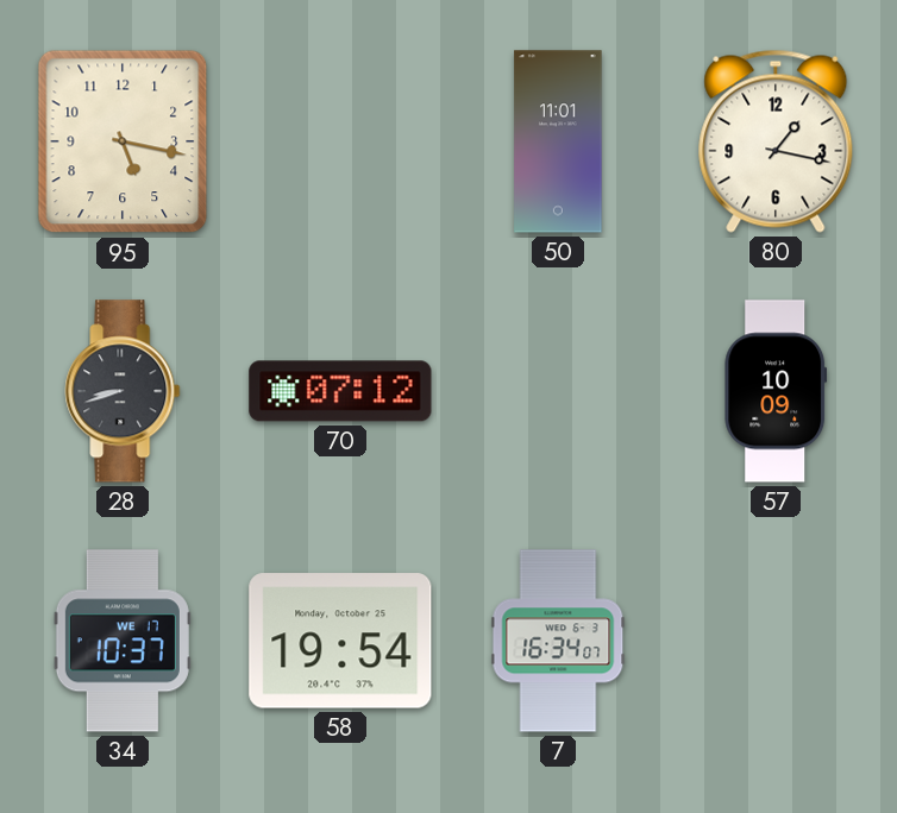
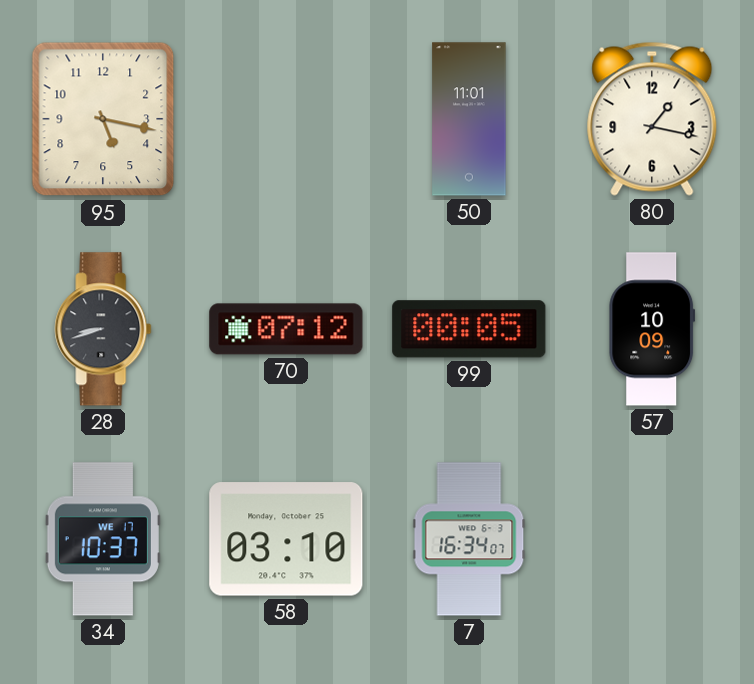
99: none -> 00:05
58: 19:54 -> 03:10
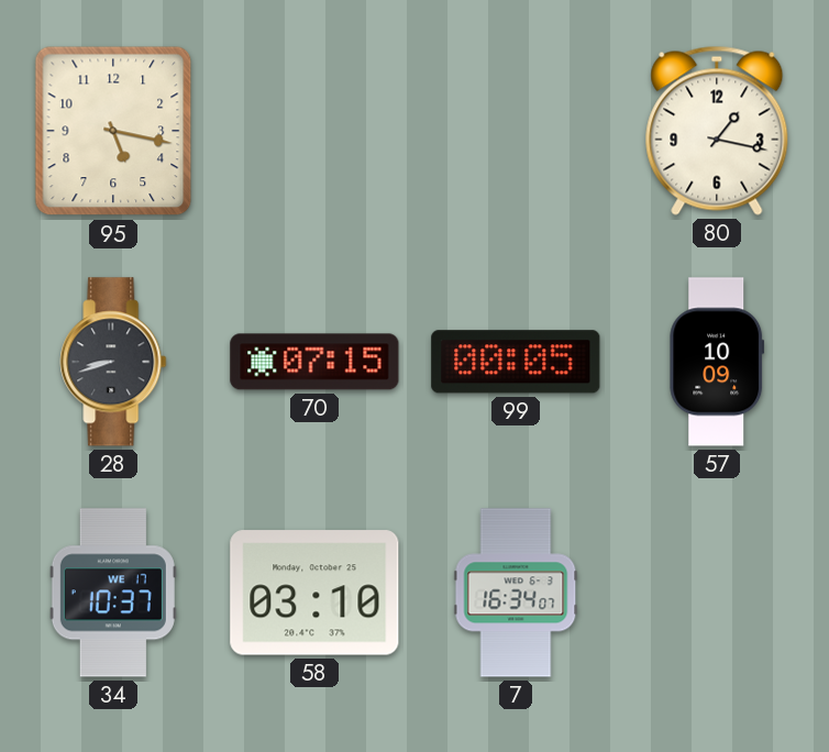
50: 11:01 -> none
70: 07:12 -> 07:15
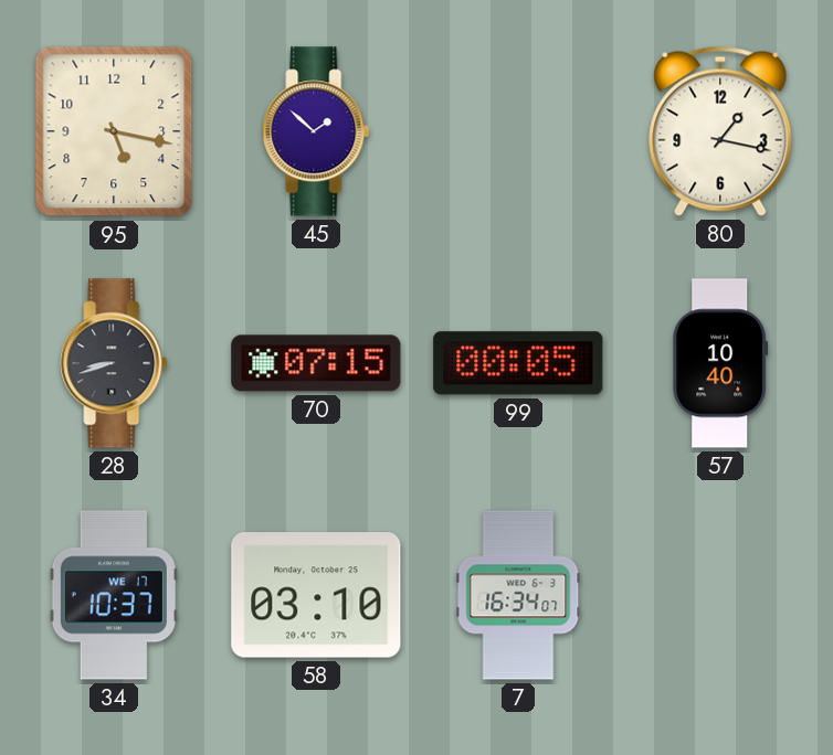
45: none -> 1:52
57: 10:09 -> 10:40
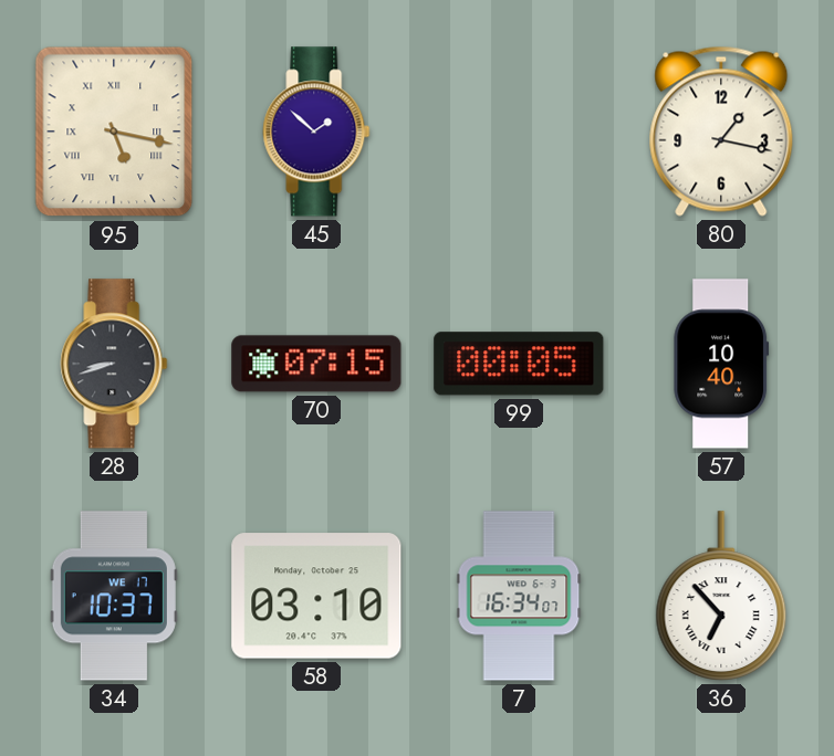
95 numerals: Arabic -> Roman
36: none -> 6:53
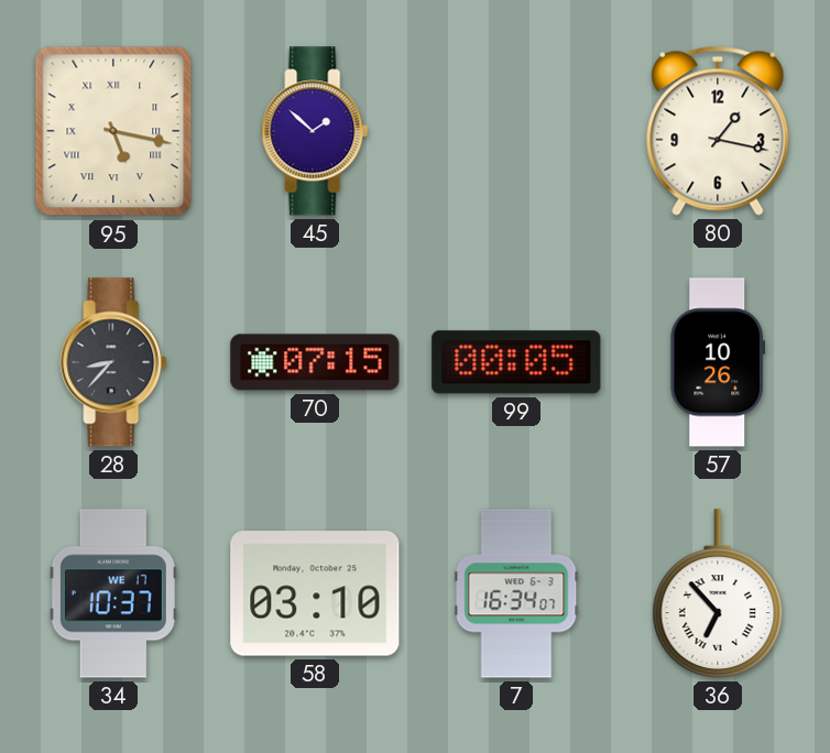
28: 8:42 -> 8:37
57: 10:40 -> 10:26
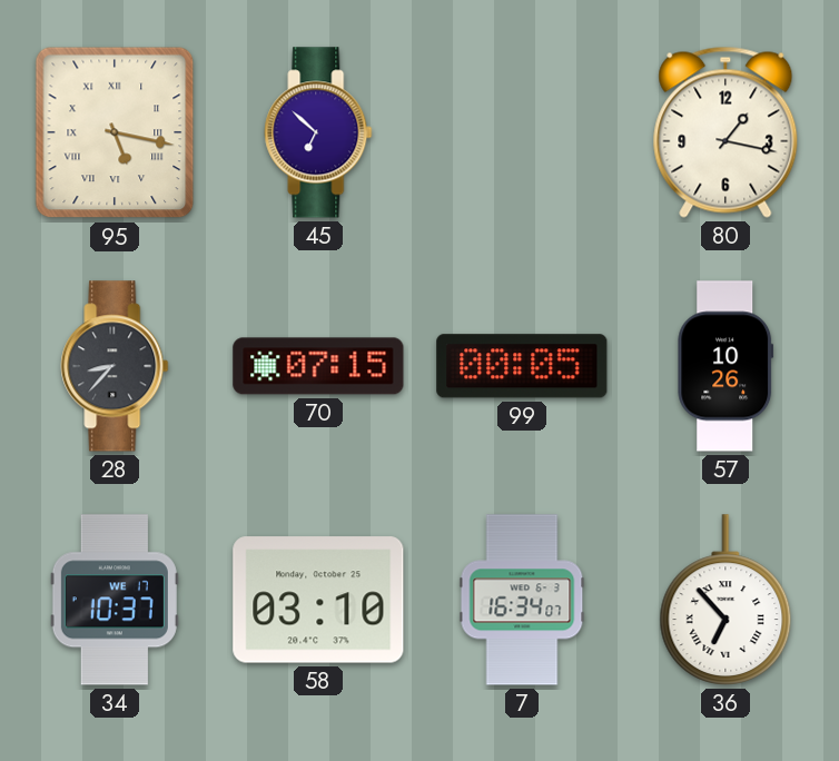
45: 1:52 -> 6:52
